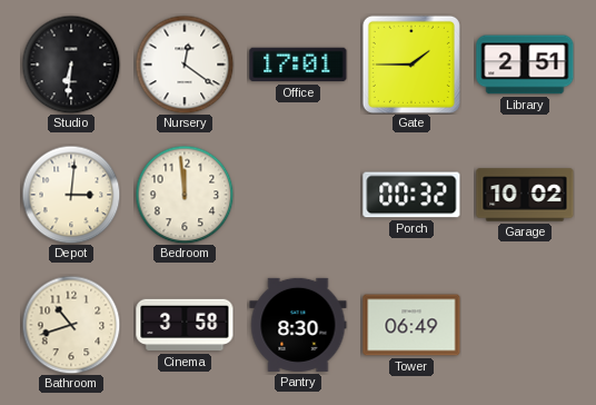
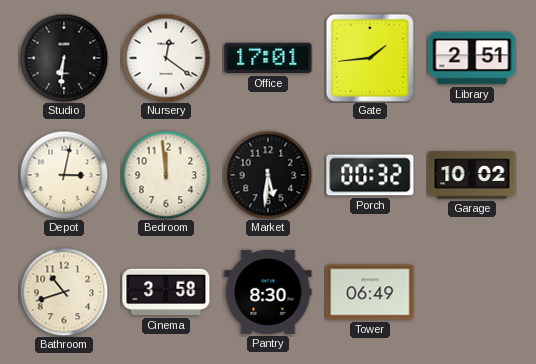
Gate: 1:45 -> 1:44
Depot: 3:01 -> 3:02
Market: none -> 5:31
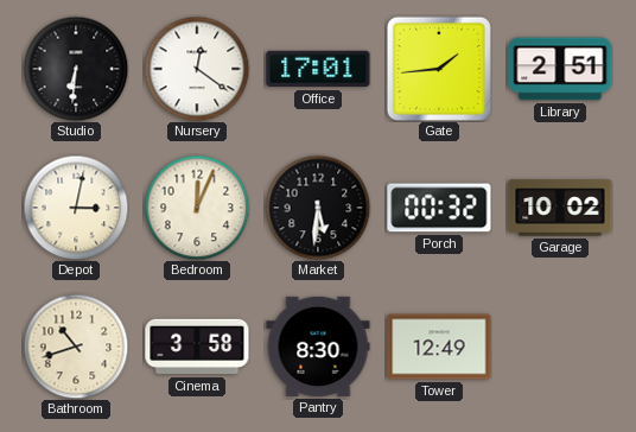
Bedroom: 11:59 -> 12:04
Tower: 06:49 -> 12:49
